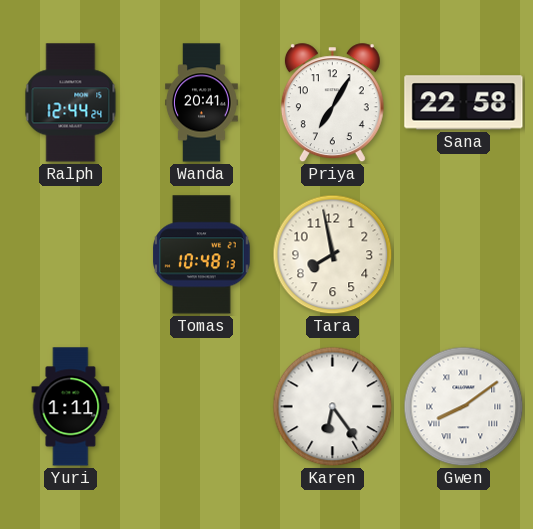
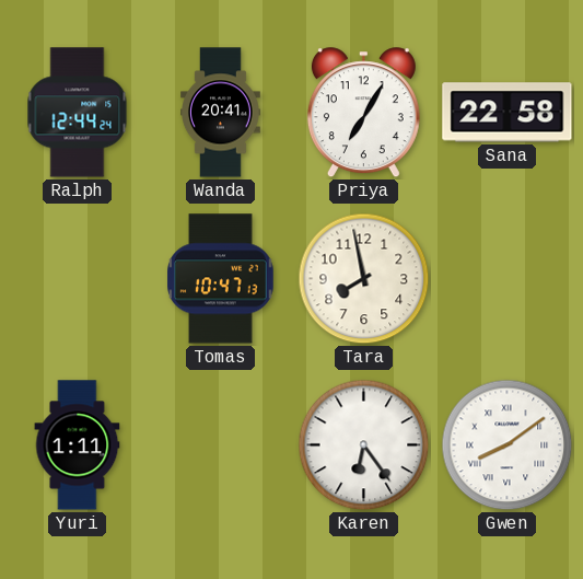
Tomas: 10:48 -> 10:47
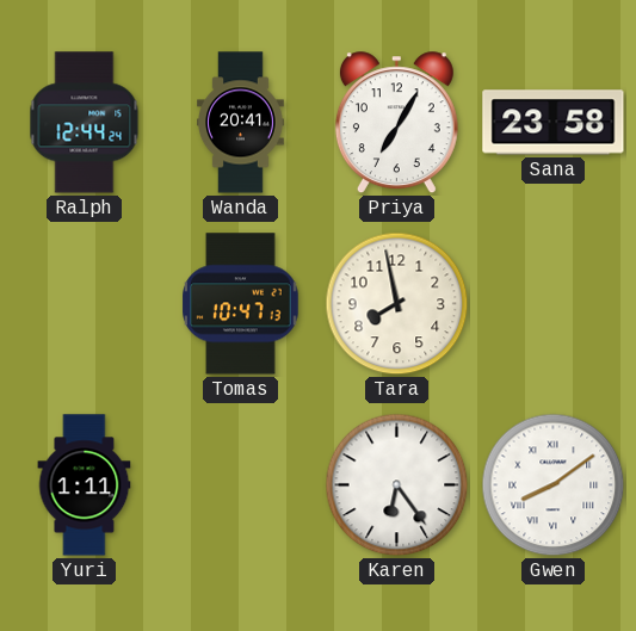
Sana: 22:58 -> 23:58
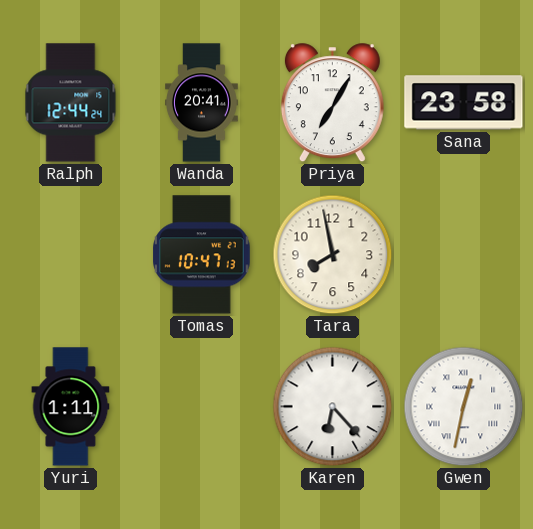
Karen: 6:24 -> 6:23
Gwen: 8:09 -> 12:32
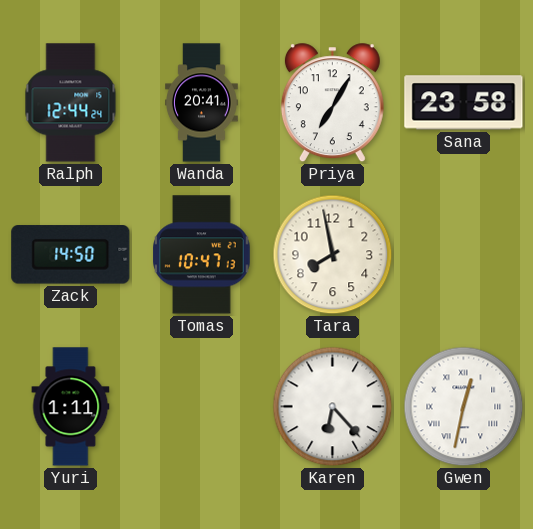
Zack: none -> 14:50
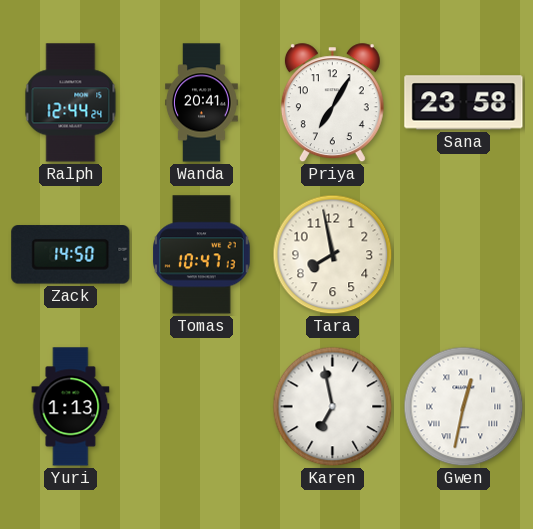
Yuri: 1:11 -> 1:13
Karen: 6:23 -> 6:58
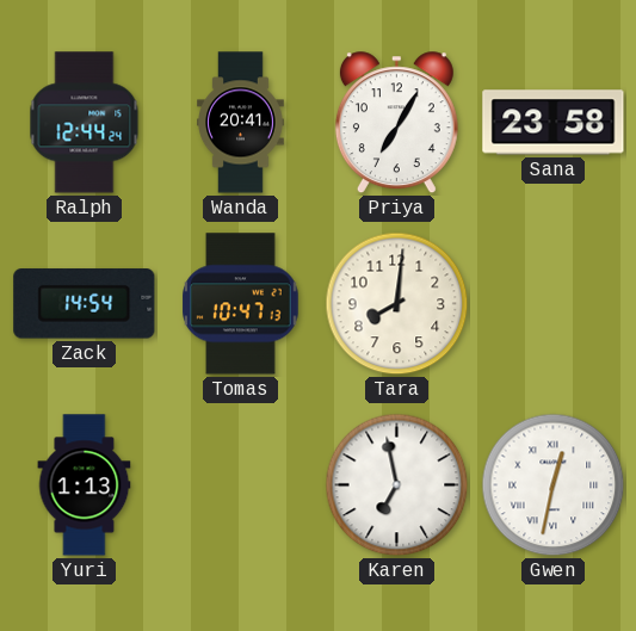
Zack: 14:50 -> 14:54
Tara: 7:58 -> 8:01
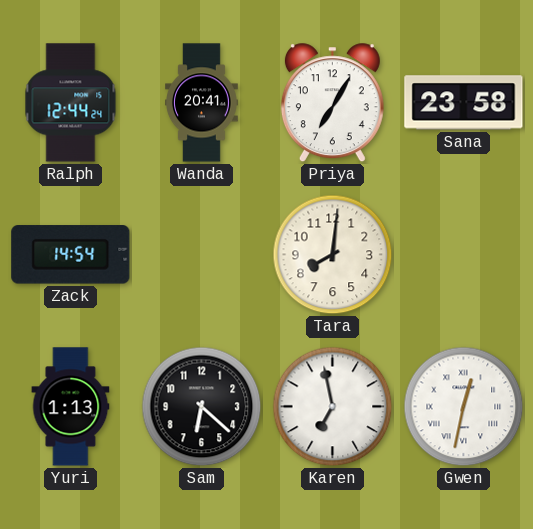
Tomas: 10:47 -> none
Sam: none -> 6:22
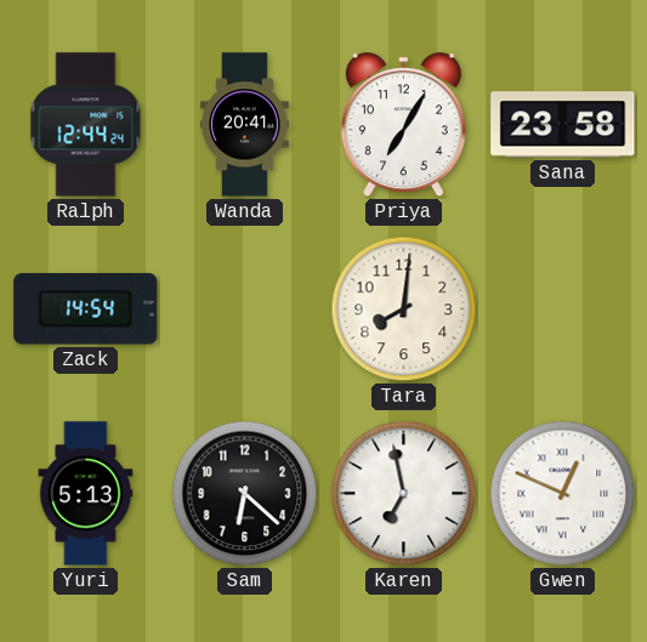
Yuri: 1:13 -> 5:13
Gwen: 12:32 -> 12:49
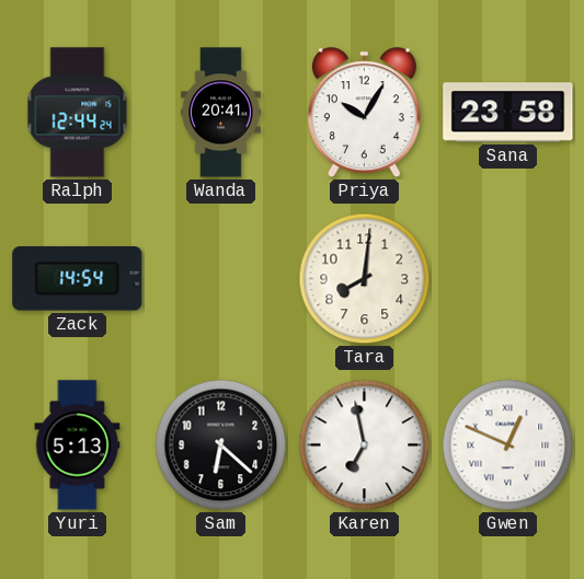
Priya: 7:05 -> 10:05
